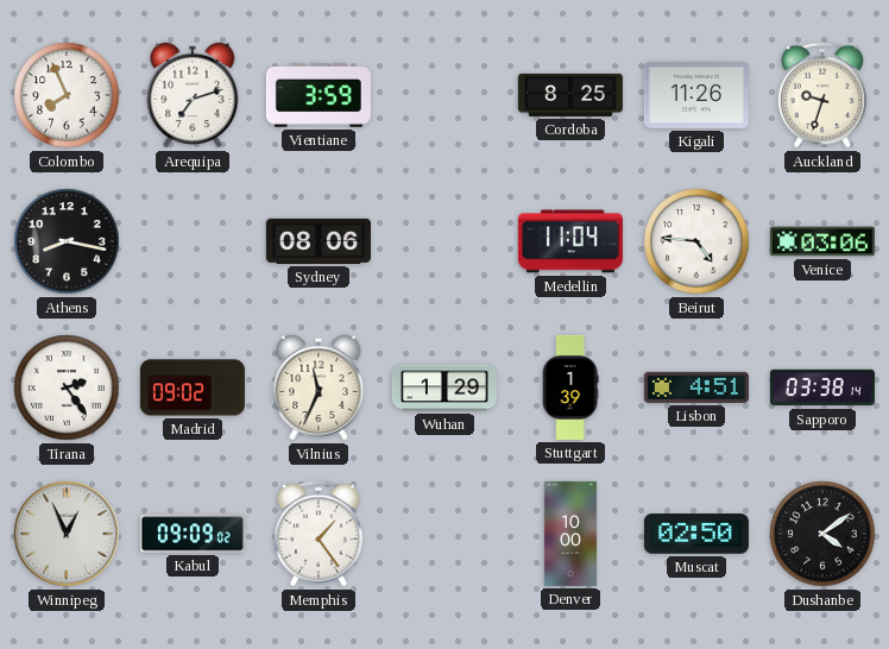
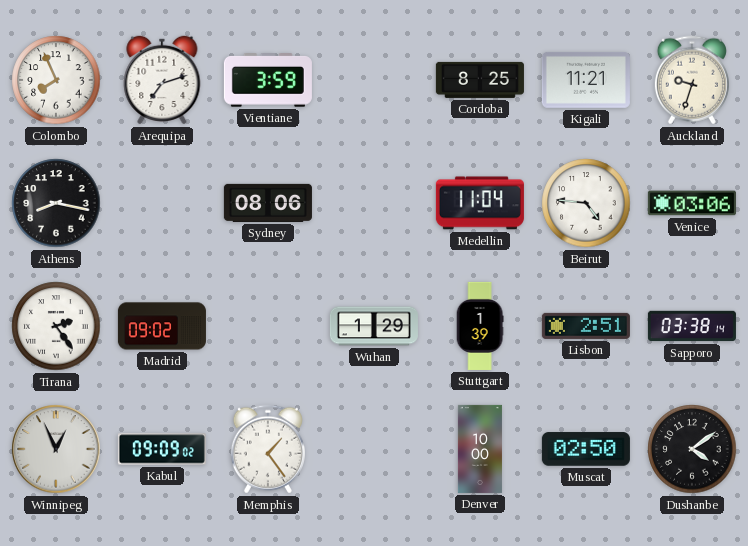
Kigali: 11:26 -> 11:21
Vilnius: 11:34 -> none
Lisbon: 4:51 -> 2:51
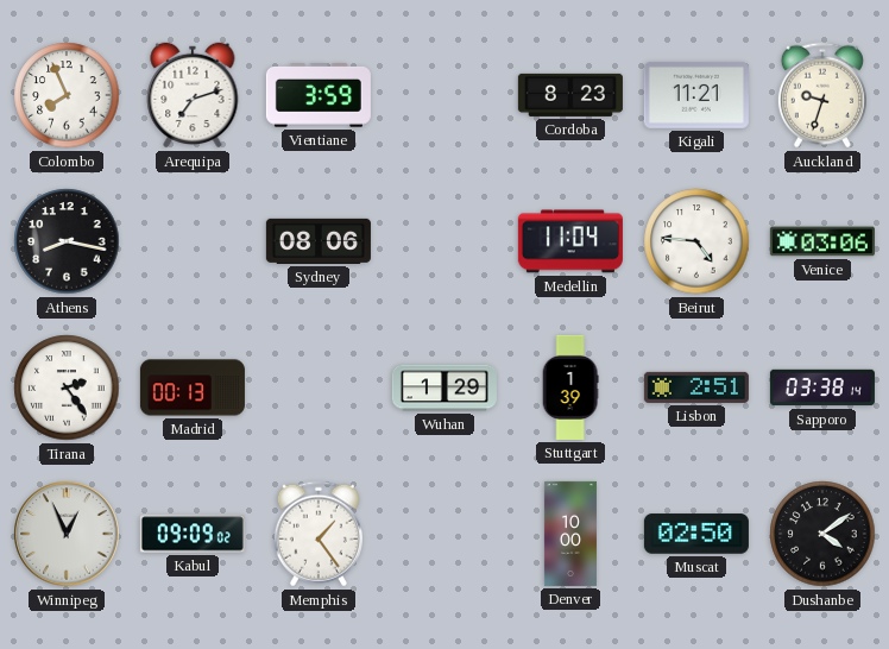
Cordoba: 8:25 -> 8:23
Madrid: 09:02 -> 00:13
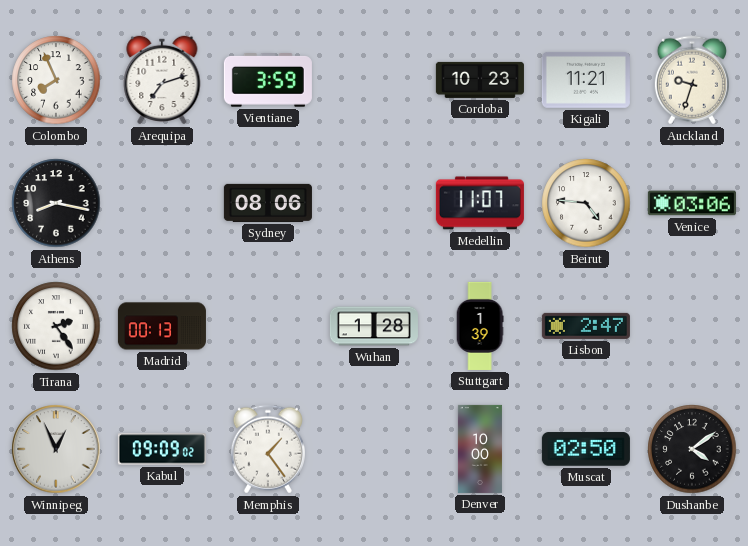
Cordoba: 8:23 -> 10:23
Medellin: 11:04 -> 11:07
Wuhan: 1:29 -> 1:28
Lisbon: 2:51 -> 2:47
Sapporo: 03:38 -> none
